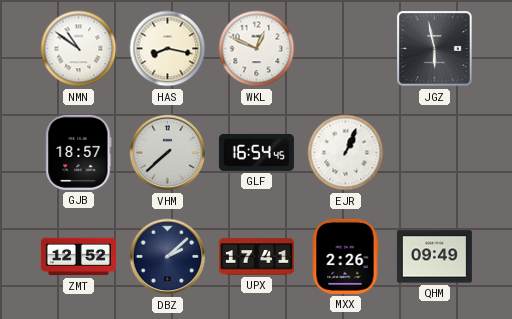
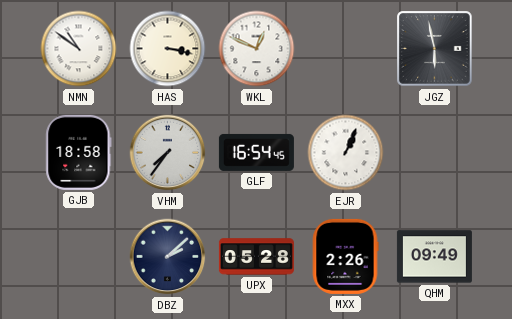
HAS: 8:17 -> 3:17
GJB: 18:57 -> 18:58
VHM: 7:38 -> 7:36
ZMT: 12:52 -> none
UPX: 17:41 -> 05:28
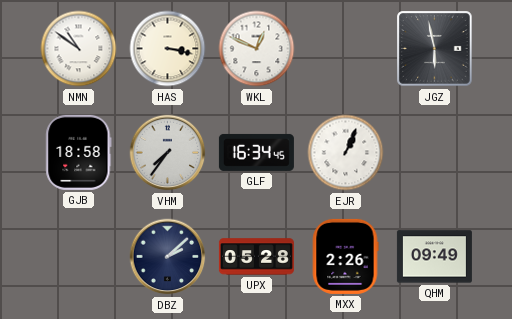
GLF: 16:54 -> 16:34
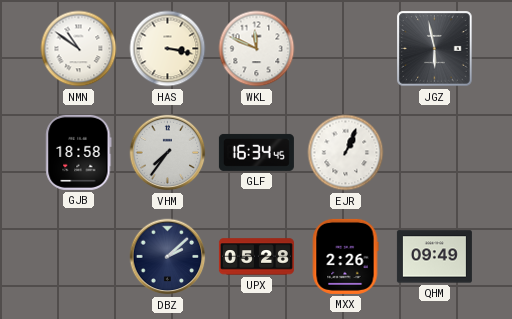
WKL: 12:49 -> 11:49
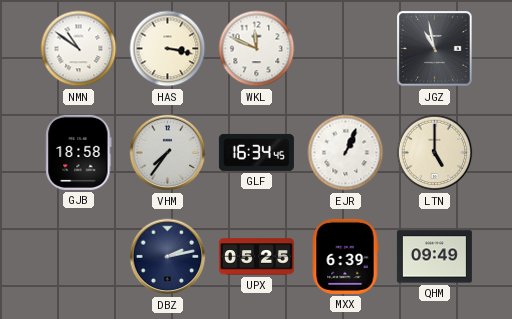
JGZ: 5:58 -> 10:58
LTN: none -> 5:00
DBZ: 2:08 -> 2:13
UPX: 05:28 -> 05:25
MXX: 2:26 -> 6:39
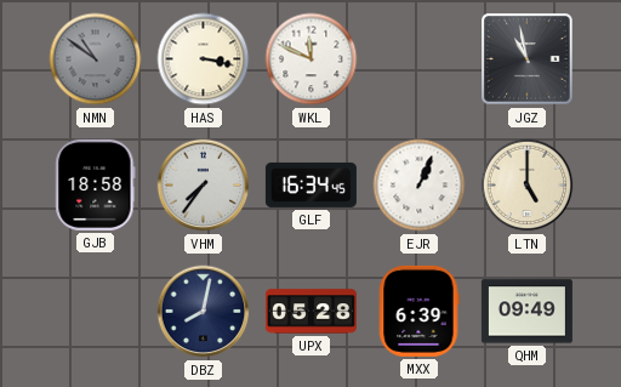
NMN dial: white -> grey
DBZ: 2:13 -> 8:02
UPX: 05:25 -> 05:28
